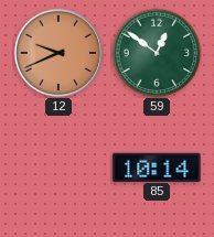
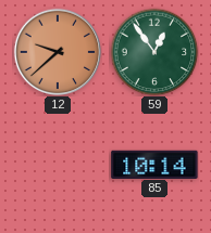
12: 9:41 -> 9:38
59: 12:51 -> 12:54
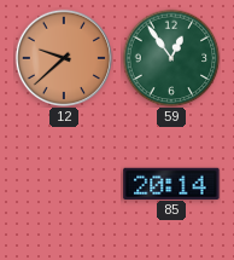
85: 10:14 -> 20:14
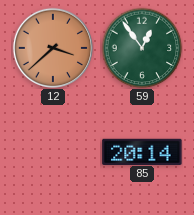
12: 9:38 -> 3:38
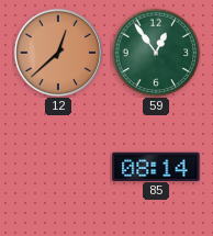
12: 3:38 -> 12:38
85: 20:14 -> 08:14
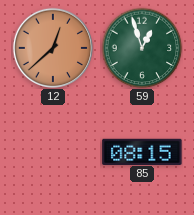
59: 12:54 -> 12:57
85: 08:14 -> 08:15
